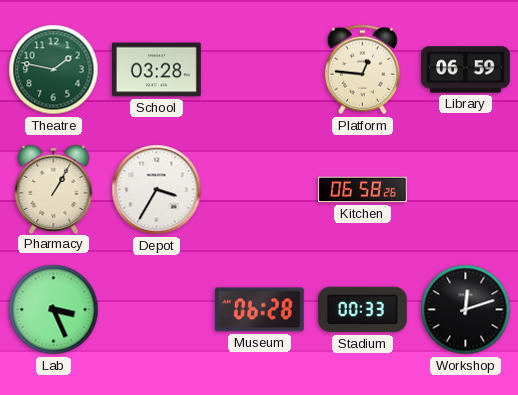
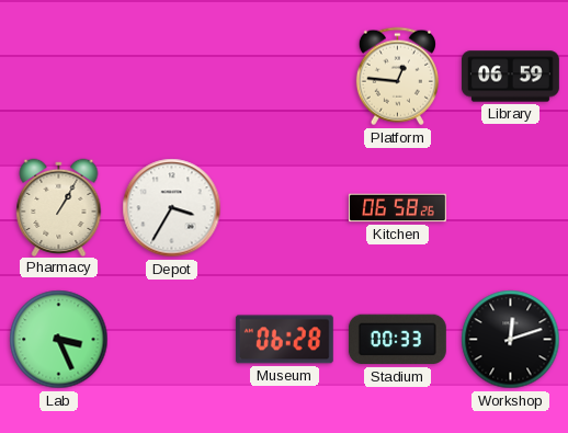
Theatre: 1:47 -> none
School: 03:28 -> none
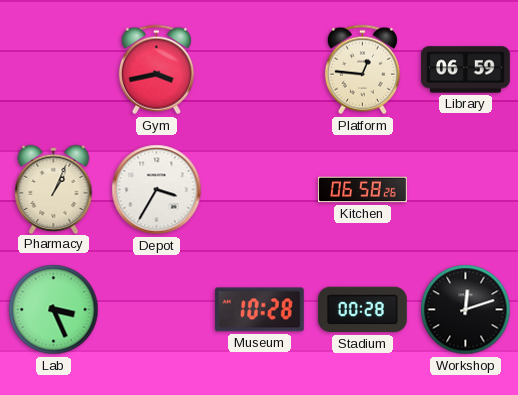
Gym: none -> 3:43
Pharmacy: 1:05 -> 1:04
Museum: 06:28 -> 10:28
Stadium: 00:33 -> 00:28
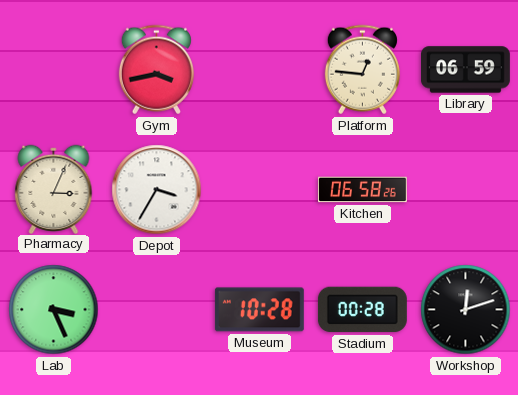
Pharmacy: 1:04 -> 3:04
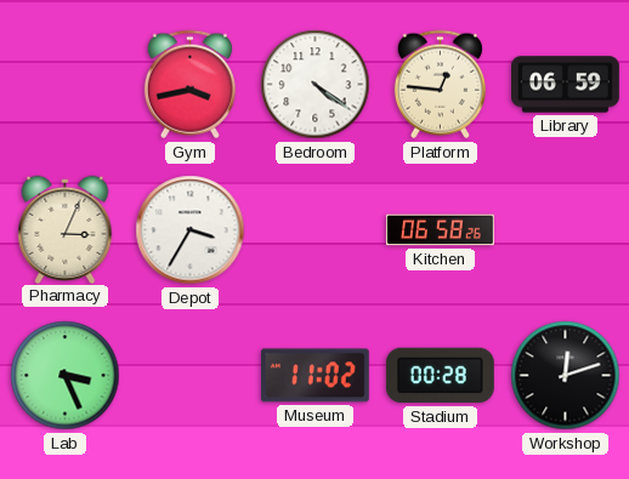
Bedroom: none -> 4:21
Museum: 10:28 -> 11:02
